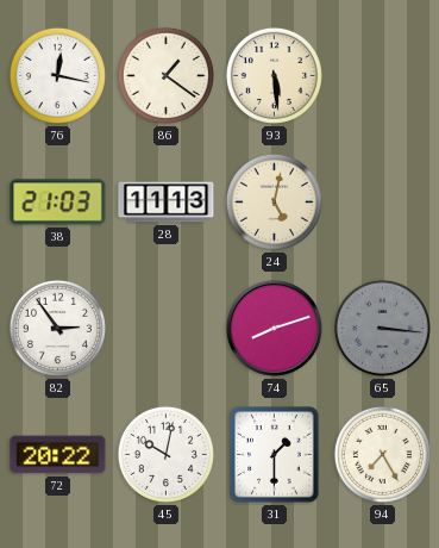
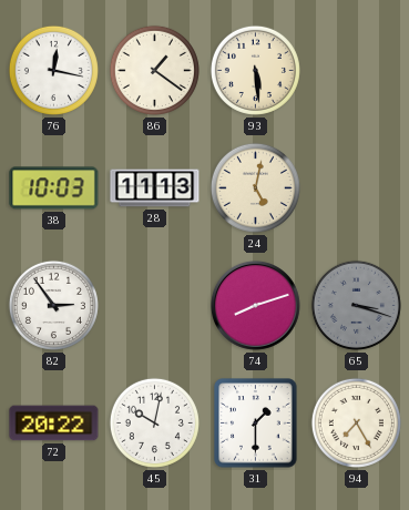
38: 21:03 -> 10:03
65: 3:16 -> 3:18
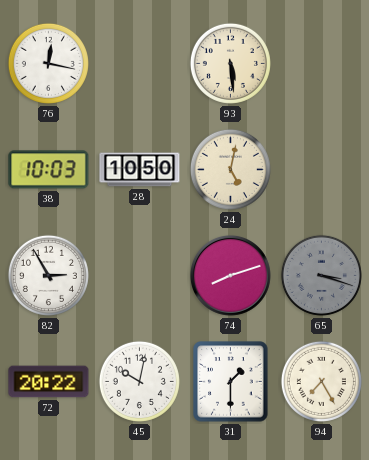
86: 1:21 -> none
28: 11:13 -> 10:50
82: 2:54 -> 2:55
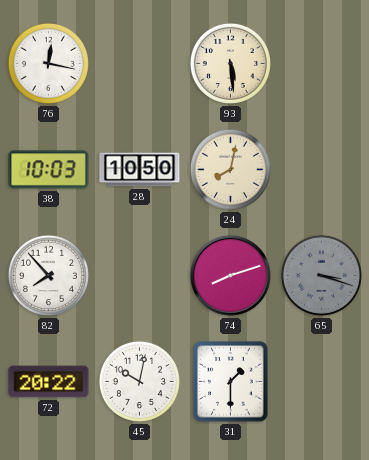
24: 5:02 -> 8:02
82: 2:55 -> 7:53
94: 7:25 -> none
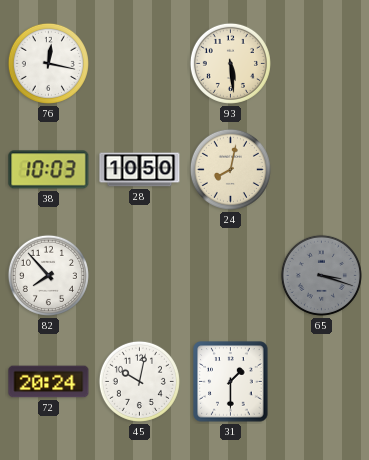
74: 8:12 -> none
72: 20:22 -> 20:24
